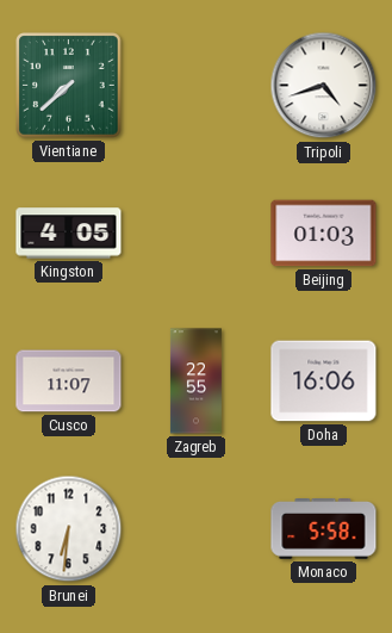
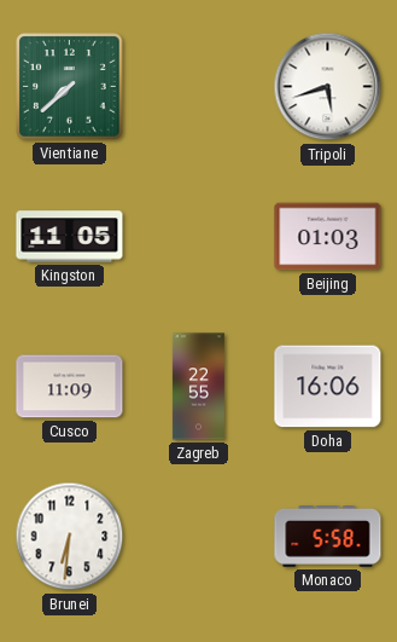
Tripoli: 4:42 -> 5:42
Kingston: 4:05 -> 11:05
Cusco: 11:07 -> 11:09
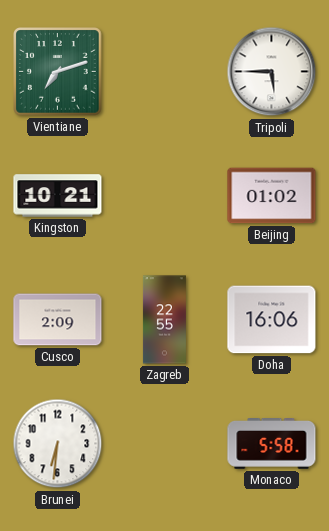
Vientiane: 7:38 -> 7:12
Tripoli: 5:42 -> 5:45
Kingston: 11:05 -> 10:21
Beijing: 01:03 -> 01:02
Cusco: 11:09 -> 2:09
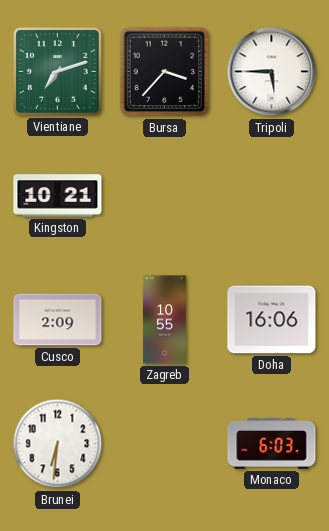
Bursa: none -> 3:37
Beijing: 01:02 -> none
Zagreb: 22:55 -> 10:55
Monaco: 5:58 -> 6:03
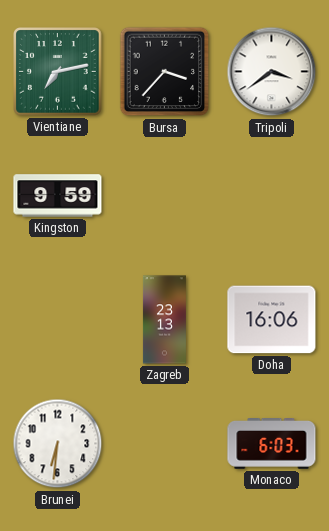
Vientiane: 7:12 -> 7:13
Tripoli: 5:45 -> 3:39
Kingston: 10:21 -> 9:59
Cusco: 2:09 -> none
Zagreb: 10:55 -> 23:13
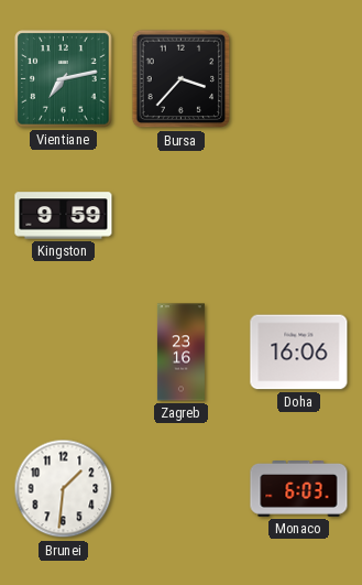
Tripoli: 3:39 -> none
Zagreb: 23:13 -> 23:16
Brunei: 6:31 -> 1:31
